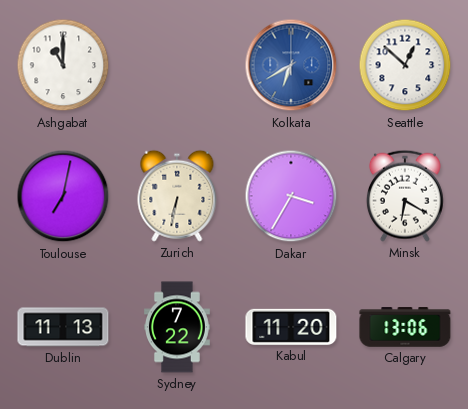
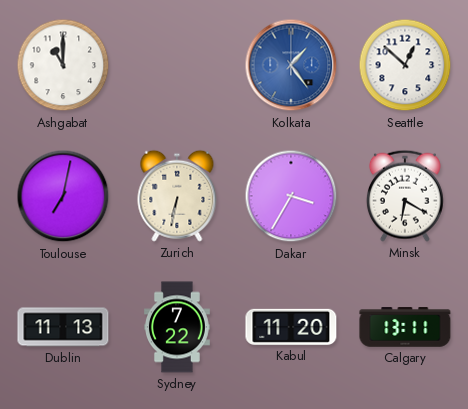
Kolkata: 6:40 -> 1:24
Calgary: 13:06 -> 13:11
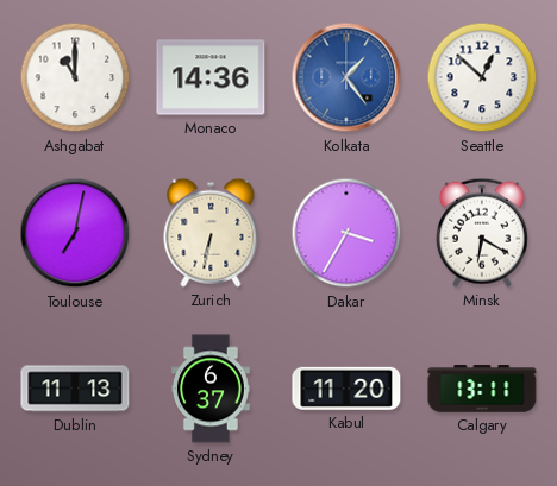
Monaco: none -> 14:36
Sydney: 7:22 -> 6:37
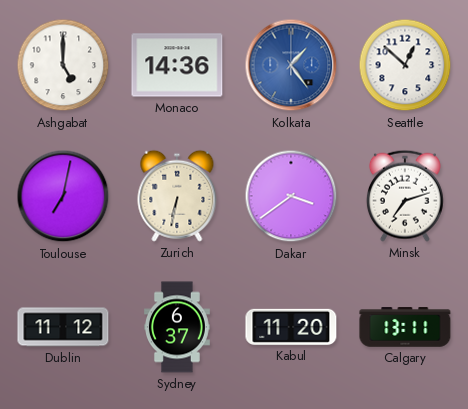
Ashgabat: 11:00 -> 5:00
Dakar: 3:35 -> 3:39
Minsk: 6:20 -> 7:12
Dublin: 11:13 -> 11:12
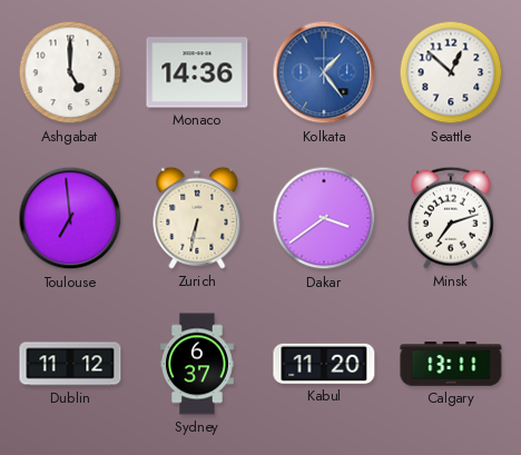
Toulouse: 7:02 -> 6:59
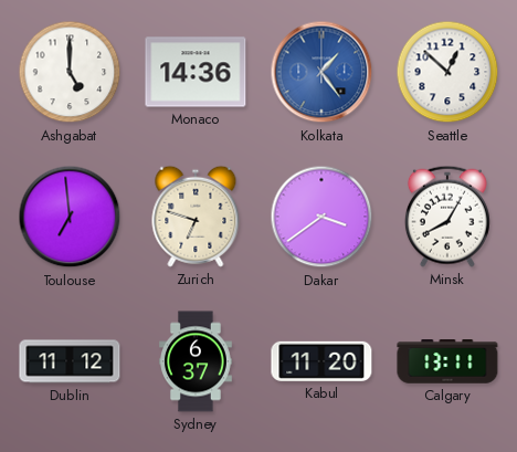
Zurich: 6:32 -> 6:48
Minsk: 7:12 -> 8:05
